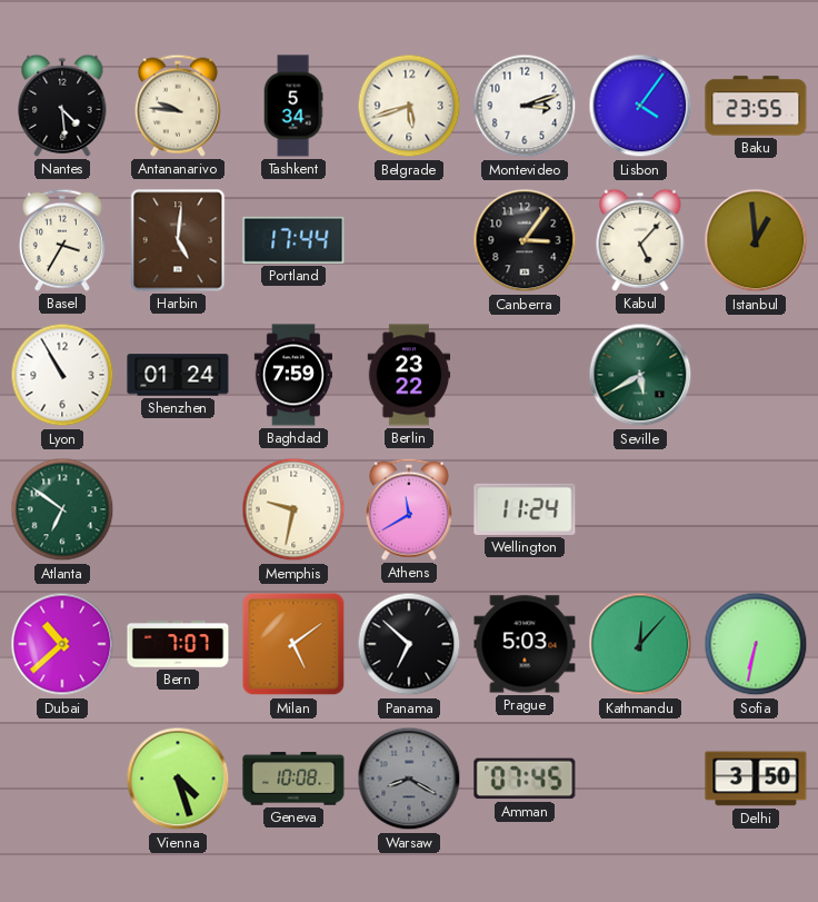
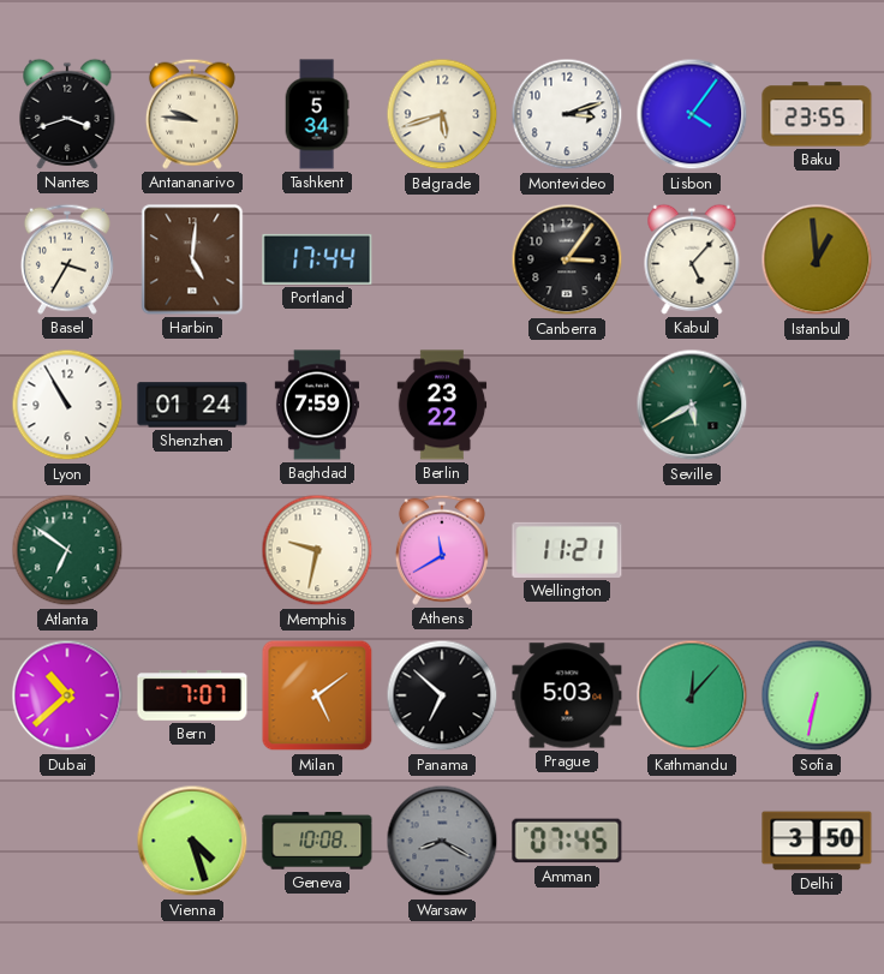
Nantes: 4:29 -> 3:42
Wellington: 11:24 -> 11:21
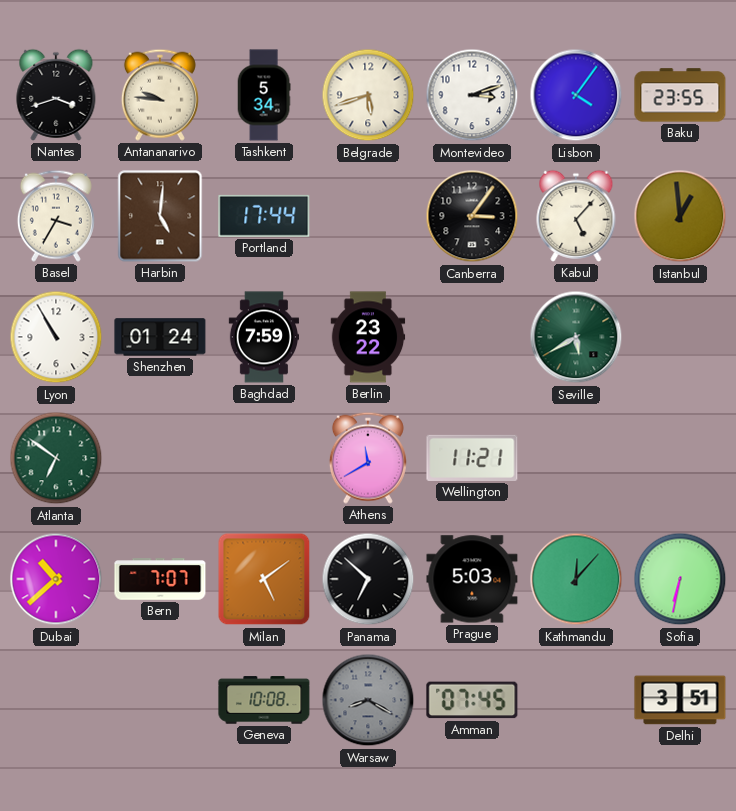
Memphis: 9:32 -> none
Vienna: 4:27 -> none
Delhi: 3:50 -> 3:51
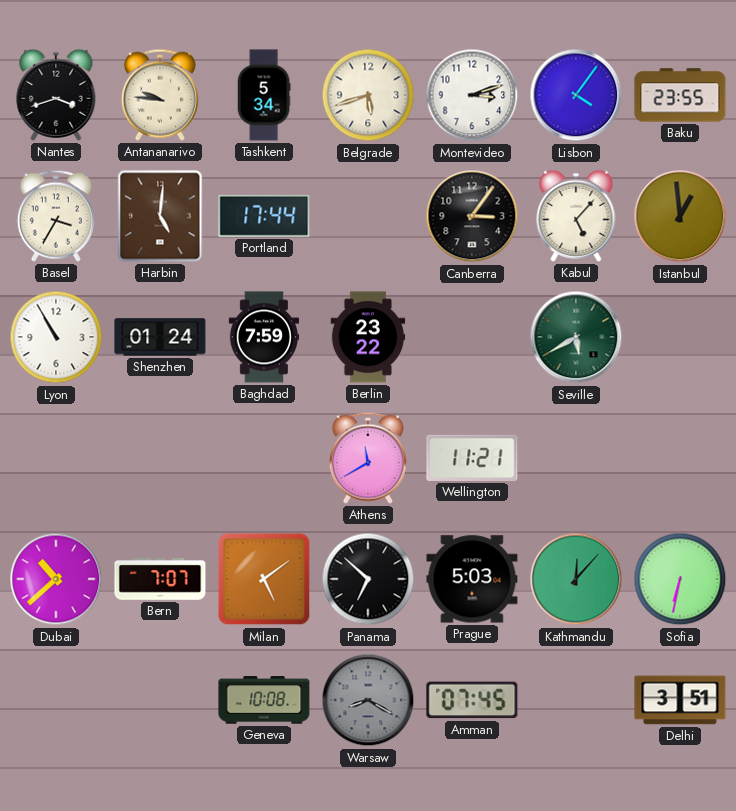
Atlanta: 6:51 -> none
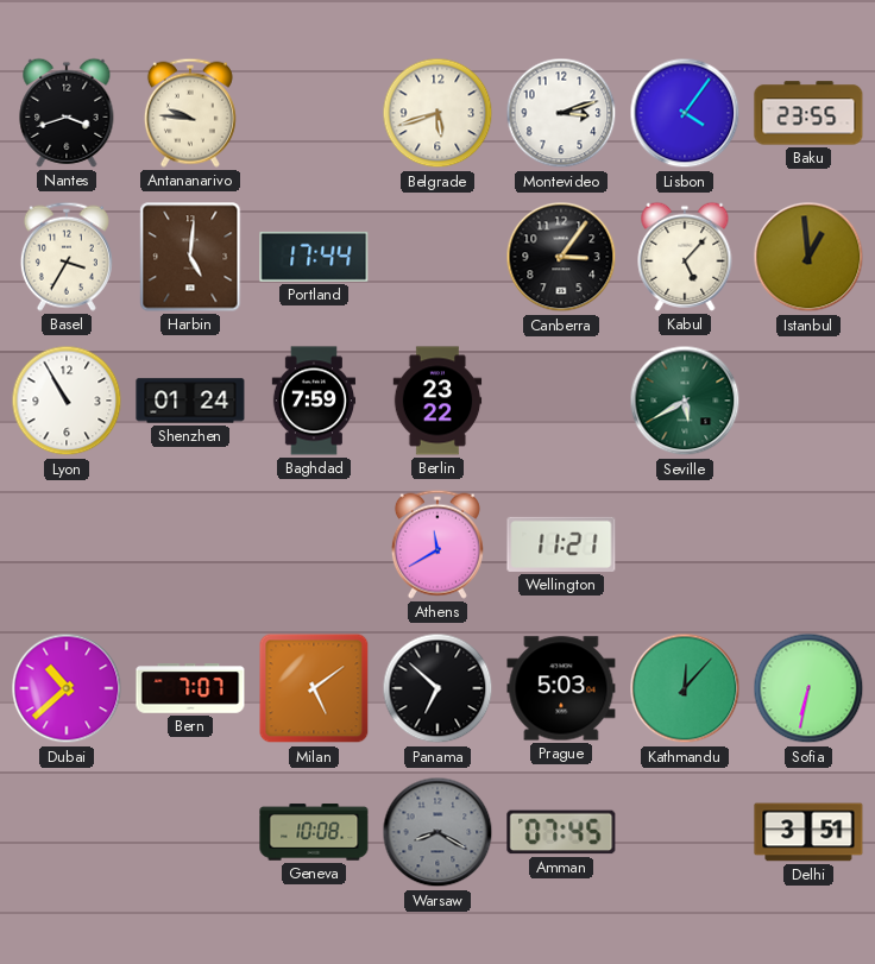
Tashkent: 5:34 -> none
